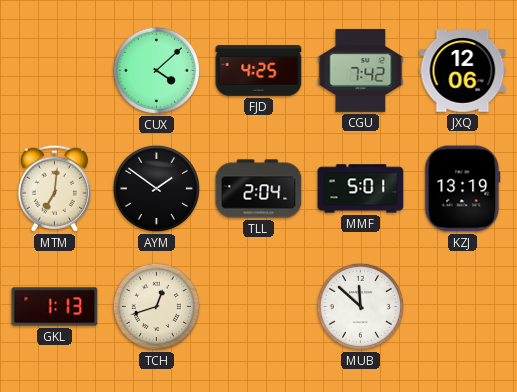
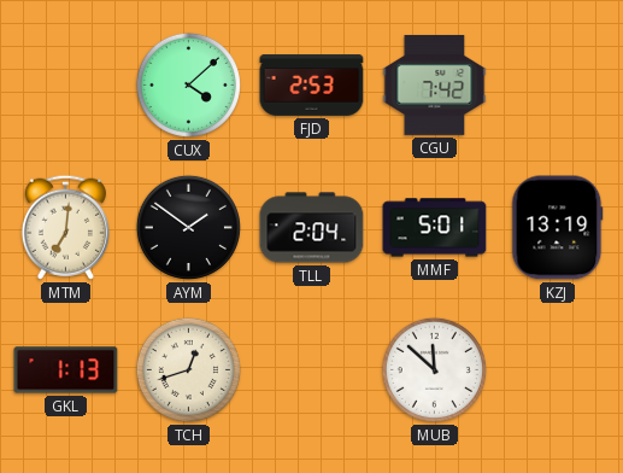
FJD: 4:25 -> 2:53
JXQ: 12:06 -> none
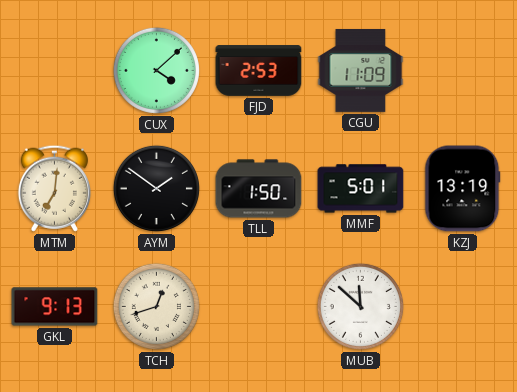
CGU: 7:42 -> 11:09
TLL: 2:04 -> 1:50
GKL: 1:13 -> 9:13
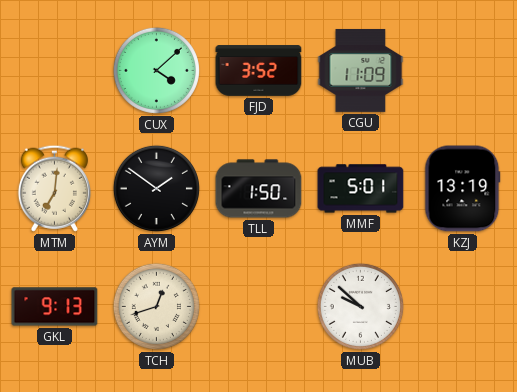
FJD: 2:53 -> 3:52
MUB: 11:52 -> 9:52
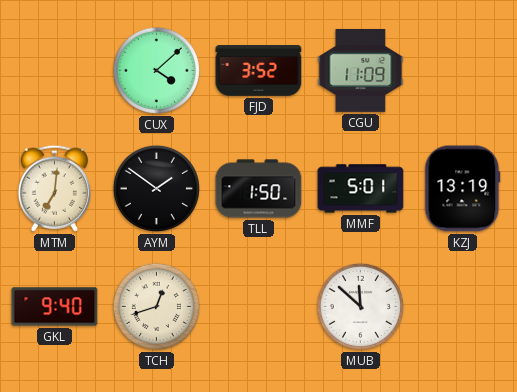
GKL: 9:13 -> 9:40
MUB: 9:52 -> 11:52
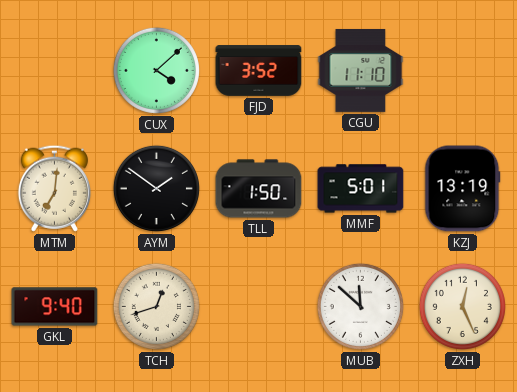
CGU: 11:09 -> 11:10
ZXH: none -> 12:26
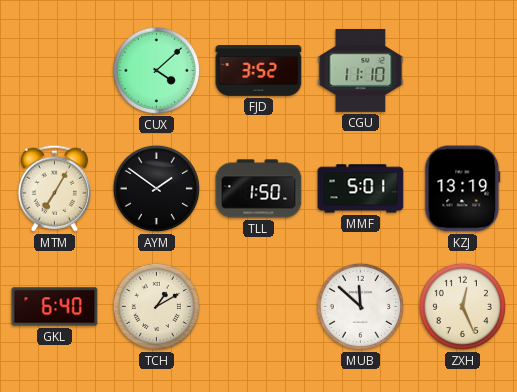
MTM: 7:01 -> 7:05
GKL: 9:40 -> 6:40
TCH: 12:42 -> 1:10
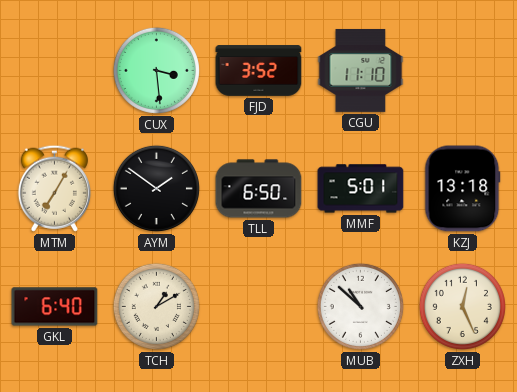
CUX: 4:08 -> 3:29
TLL: 1:50 -> 6:50
KZJ: 13:19 -> 13:18
MUB: 11:52 -> 10:52
